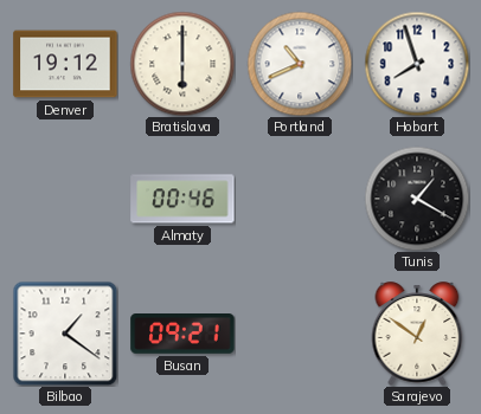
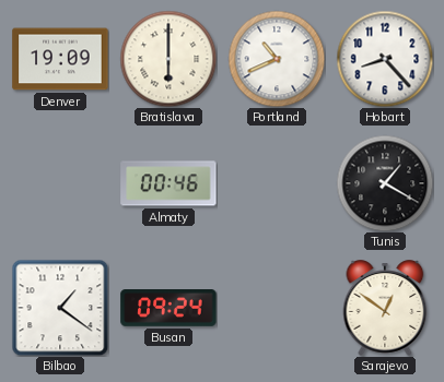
Denver: 19:12 -> 19:09
Hobart: 7:57 -> 8:23
Busan: 09:21 -> 09:24
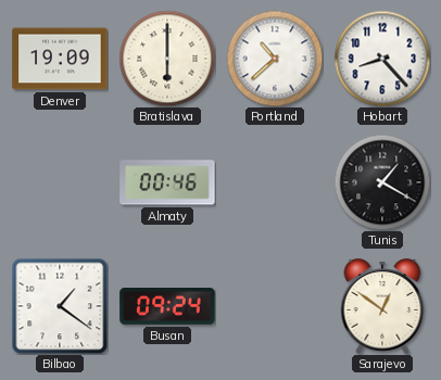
Portland: 10:41 -> 10:38
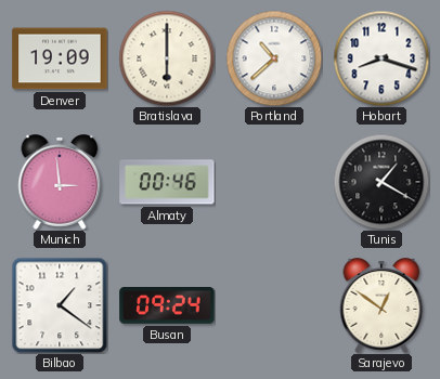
Hobart: 8:23 -> 8:18
Munich: none -> 2:59
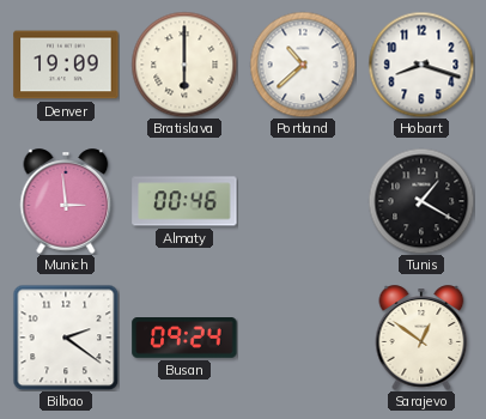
Bilbao: 1:21 -> 2:21
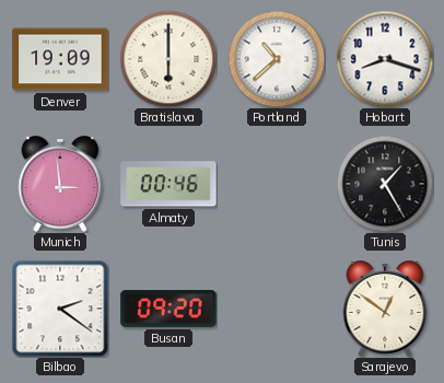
Tunis: 1:20 -> 1:25
Busan: 09:24 -> 09:20
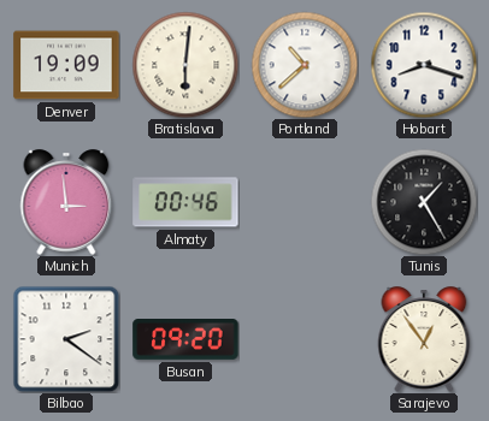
Bratislava: 6:00 -> 6:01
Sarajevo: 12:51 -> 12:54
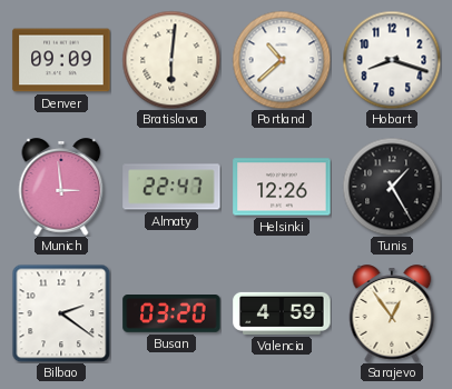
Denver: 19:09 -> 09:09
Almaty: 00:46 -> 22:47
Helsinki: none -> 12:26
Busan: 09:20 -> 03:20
Valencia: none -> 4:59
